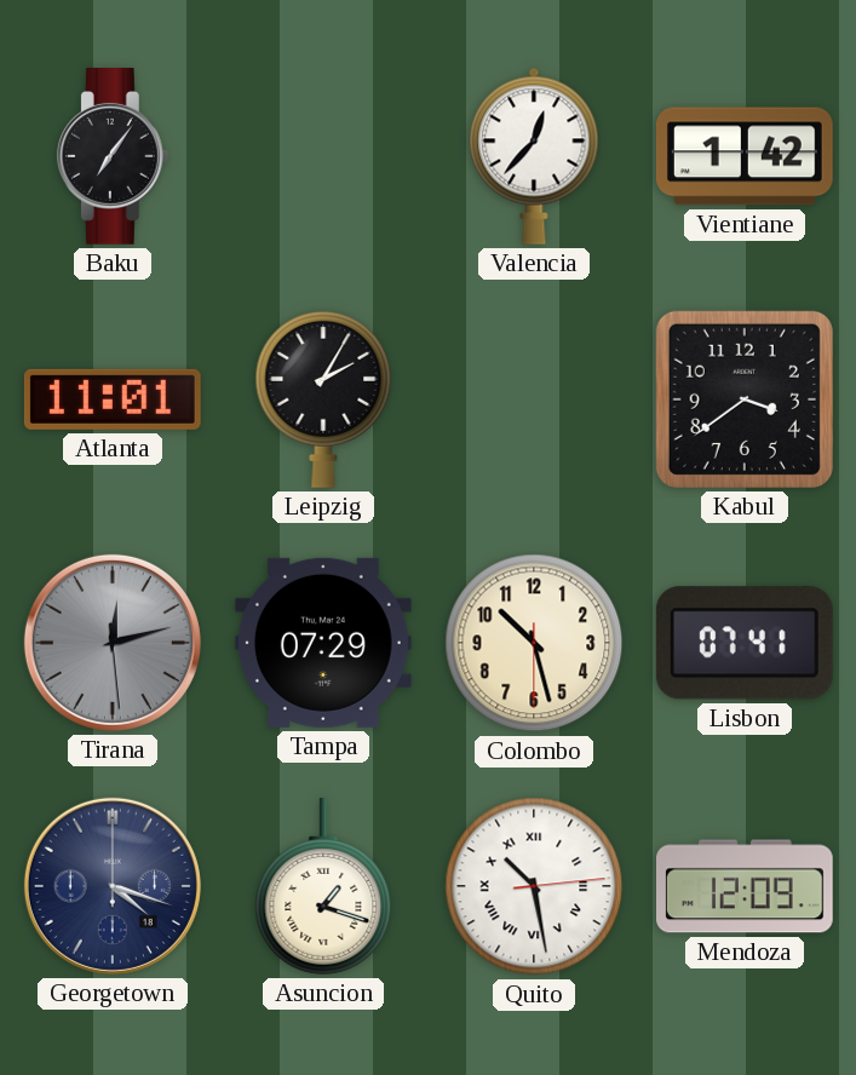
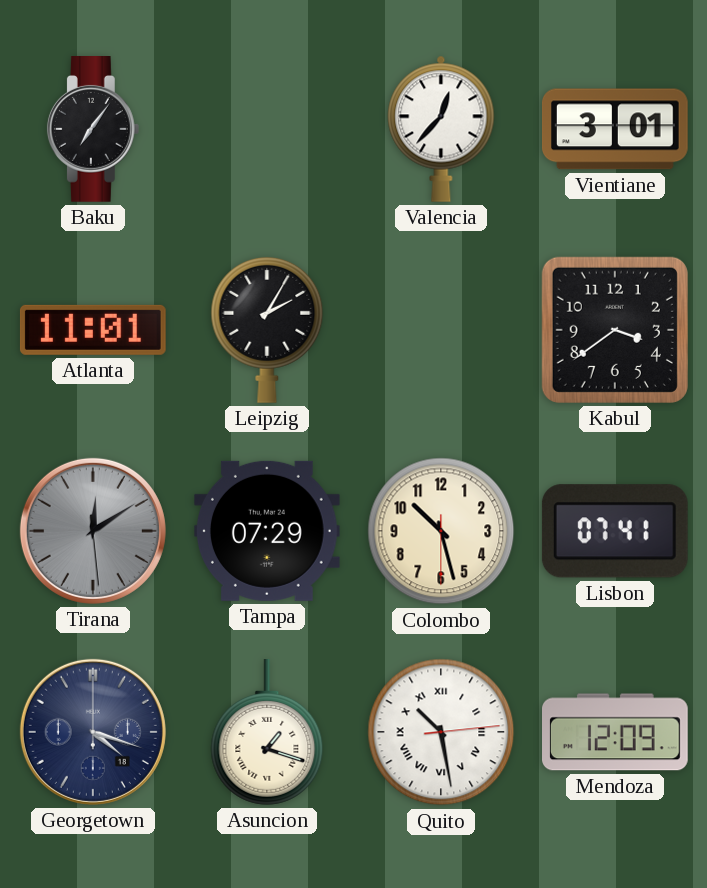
Vientiane: 1:42 -> 3:01
Tirana: 12:12 -> 12:09
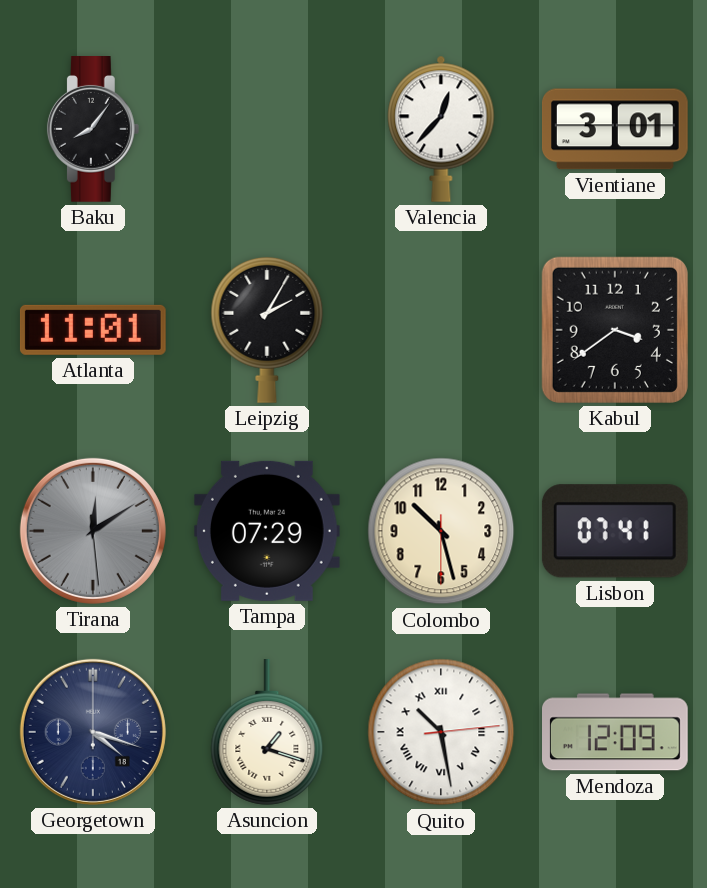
Baku: 7:06 -> 8:06
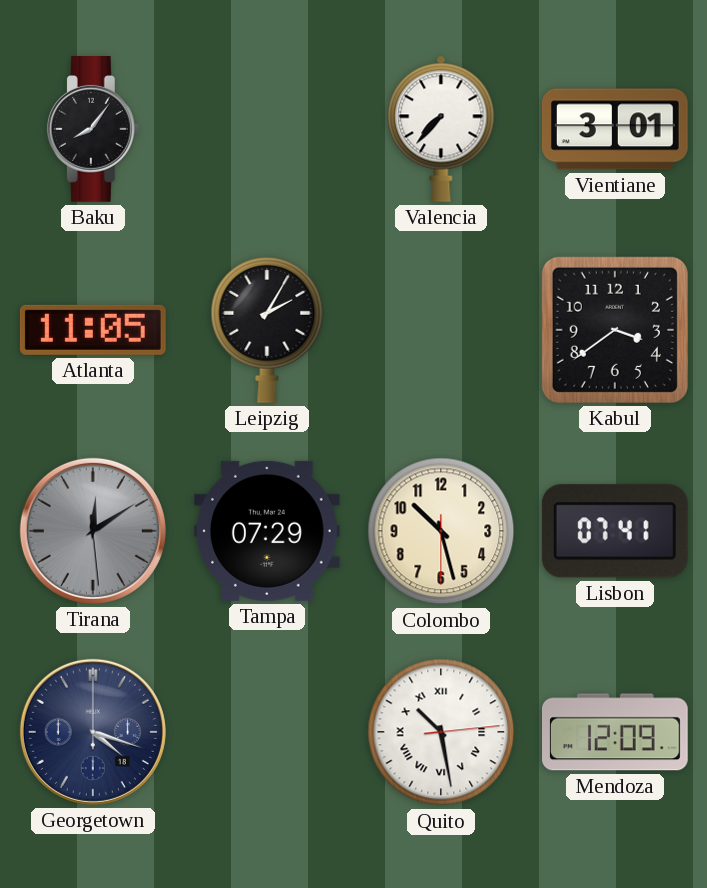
Valencia: 12:37 -> 7:37
Atlanta: 11:01 -> 11:05
Asuncion: 1:18 -> none
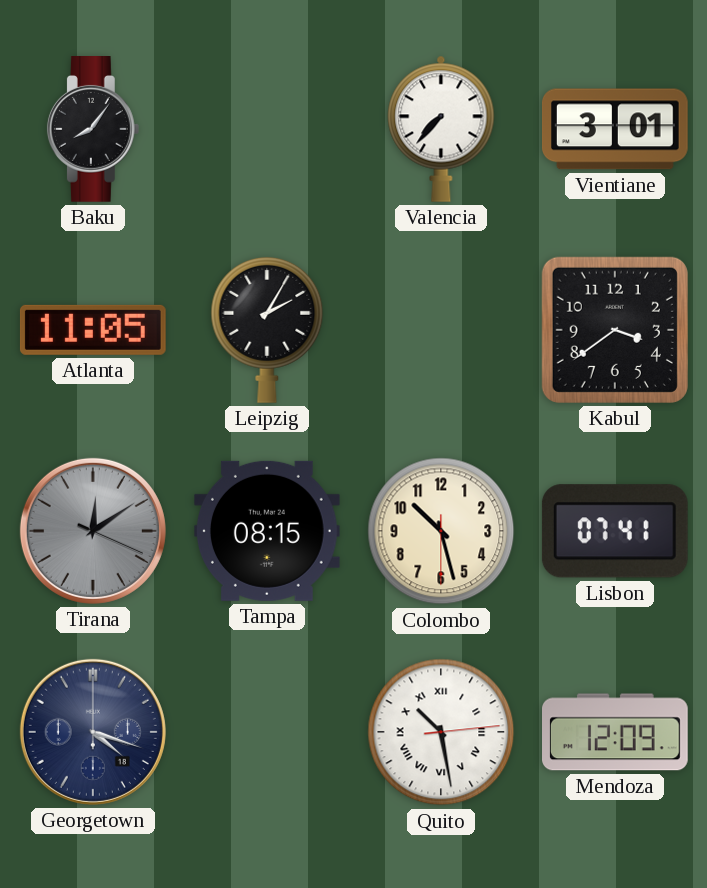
Tirana: 12:09:29 -> 12:09:19
Tampa: 07:29 -> 08:15
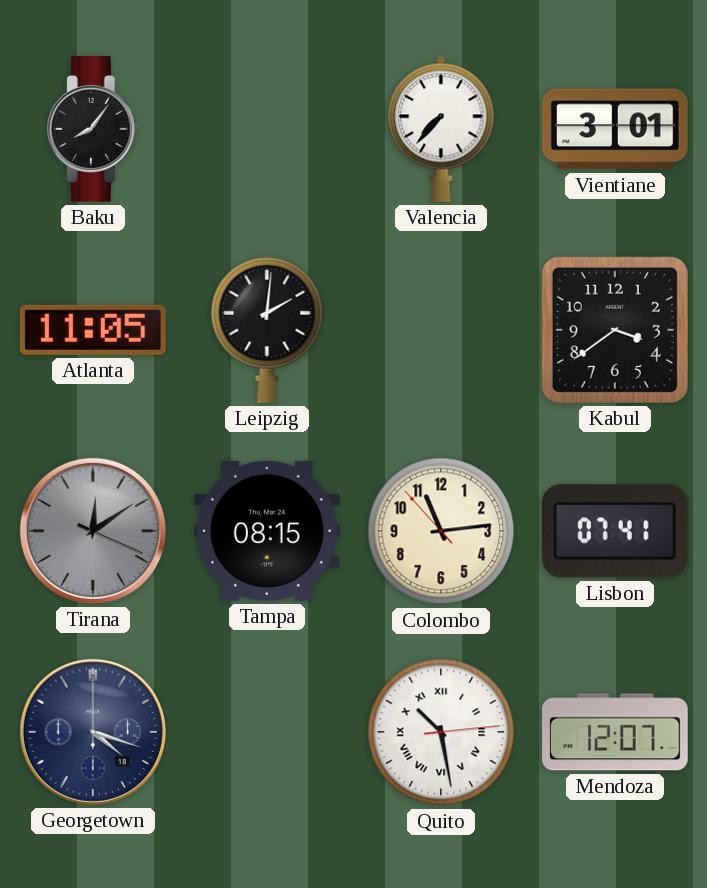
Leipzig: 2:05 -> 2:01
Colombo: 10:27 -> 11:13
Mendoza: 12:09 -> 12:07
